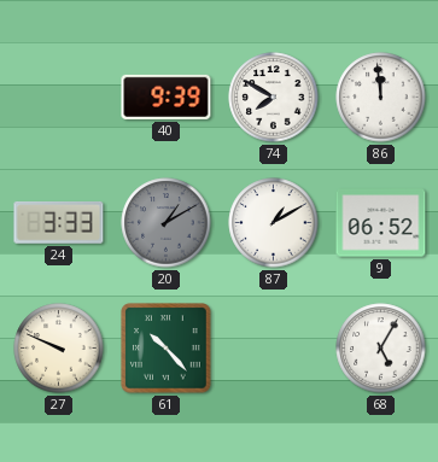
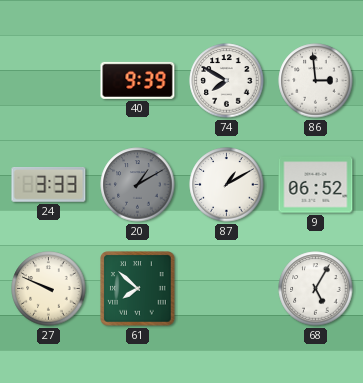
86: 11:59 -> 2:59
61: 10:23 -> 7:52
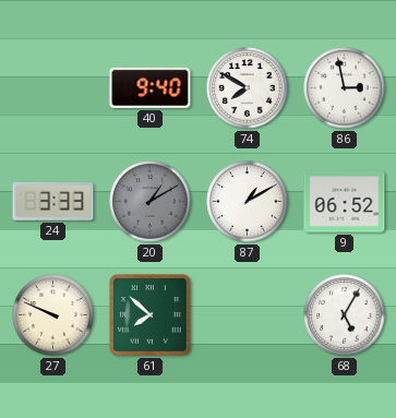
40: 9:39 -> 9:40
86: 2:59 -> 2:58
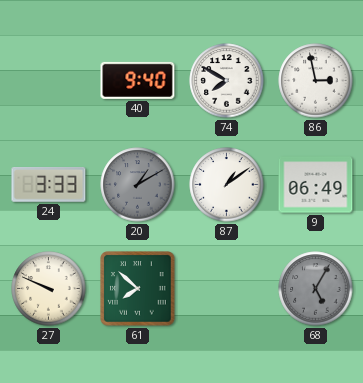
87: 1:10 -> 1:09
9: 06:52 -> 06:49
68 dial: white -> grey
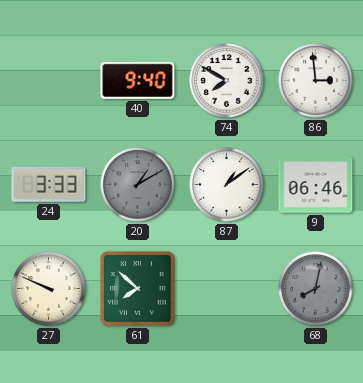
86: 2:58 -> 2:59
9: 06:49 -> 06:46
68: 5:05 -> 8:02
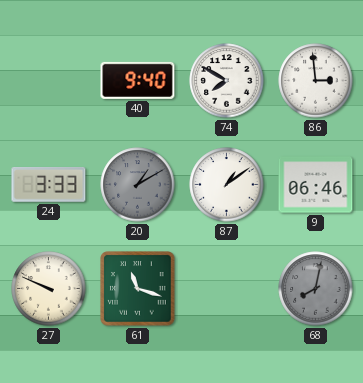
61: 7:52 -> 11:18
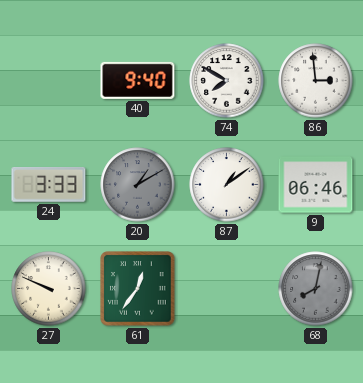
61: 11:18 -> 12:36
